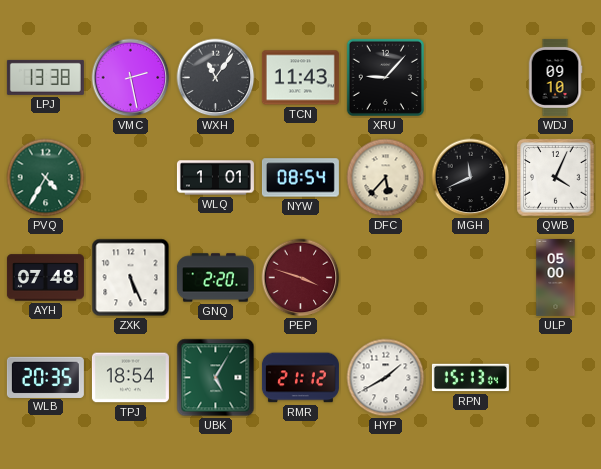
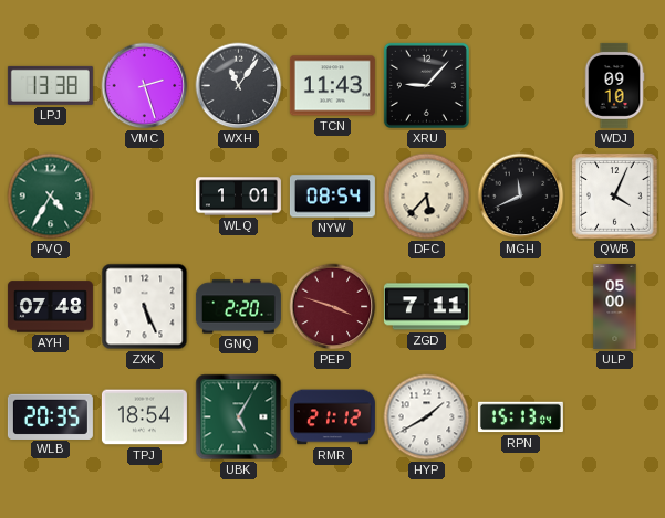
VMC: 2:28 -> 2:27
ZGD: none -> 7:11
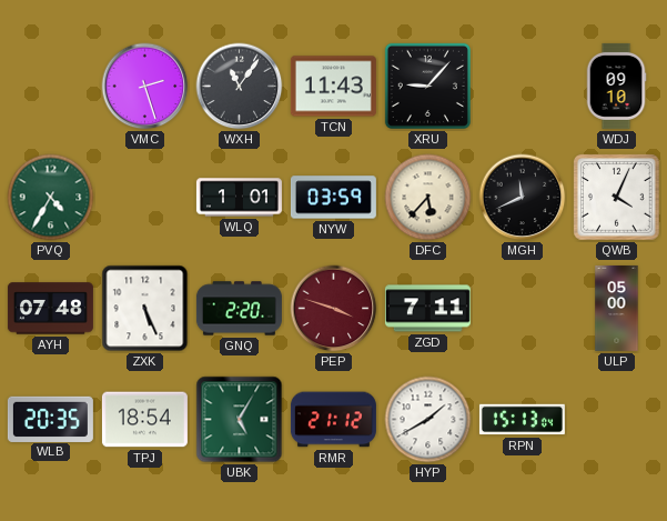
LPJ: 13:38 -> none
NYW: 08:54 -> 03:59
